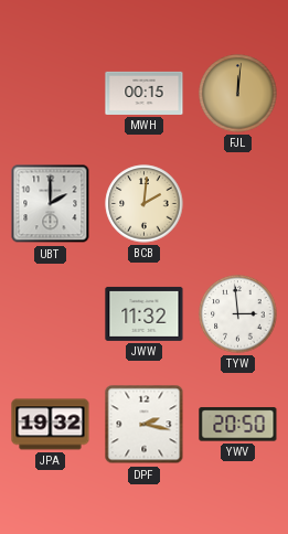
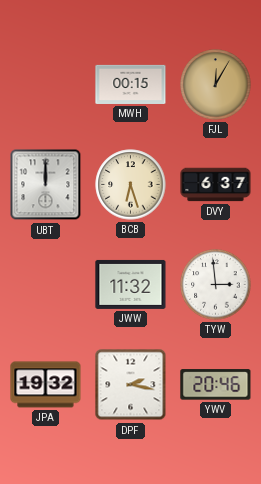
FJL: 12:01 -> 12:05
UBT: 2:00 -> 12:00
BCB: 2:01 -> 6:27
DVY: none -> 6:37
YWV: 20:50 -> 20:46
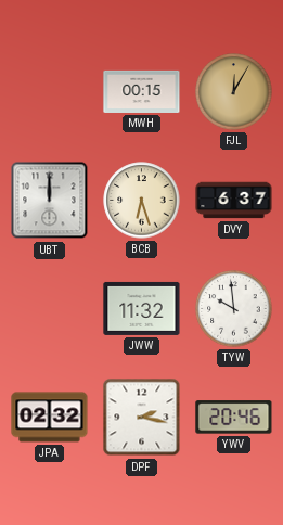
TYW: 2:59 -> 9:59
JPA: 19:32 -> 02:32
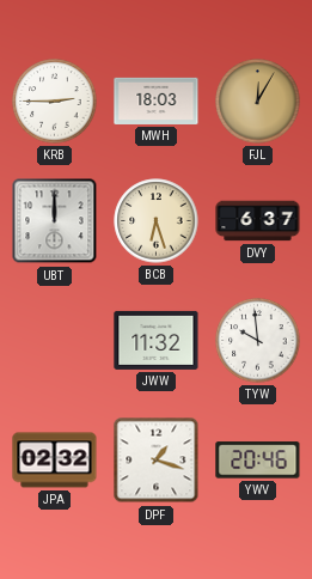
KRB: none -> 2:45
MWH: 00:15 -> 18:03
DPF: 2:17 -> 1:18
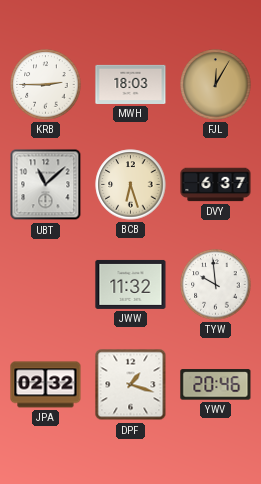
UBT: 12:00 -> 11:08
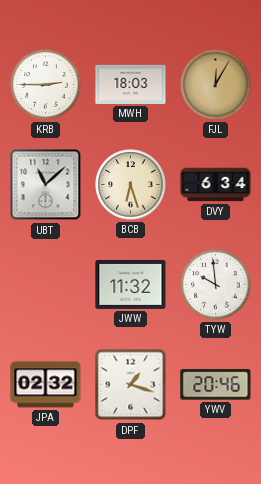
DVY: 6:37 -> 6:34
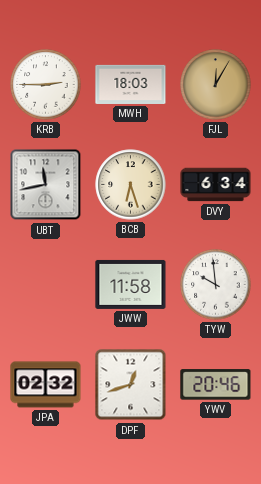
UBT: 11:08 -> 11:43
JWW: 11:32 -> 11:58
DPF: 1:18 -> 12:42
